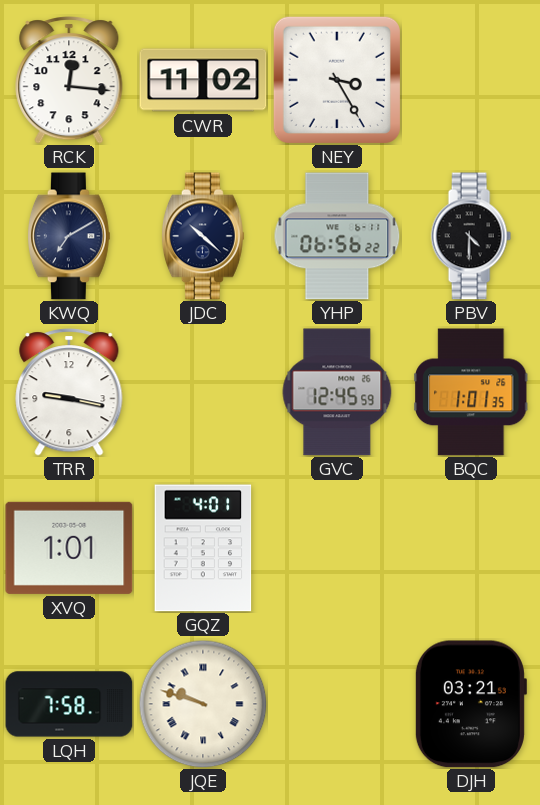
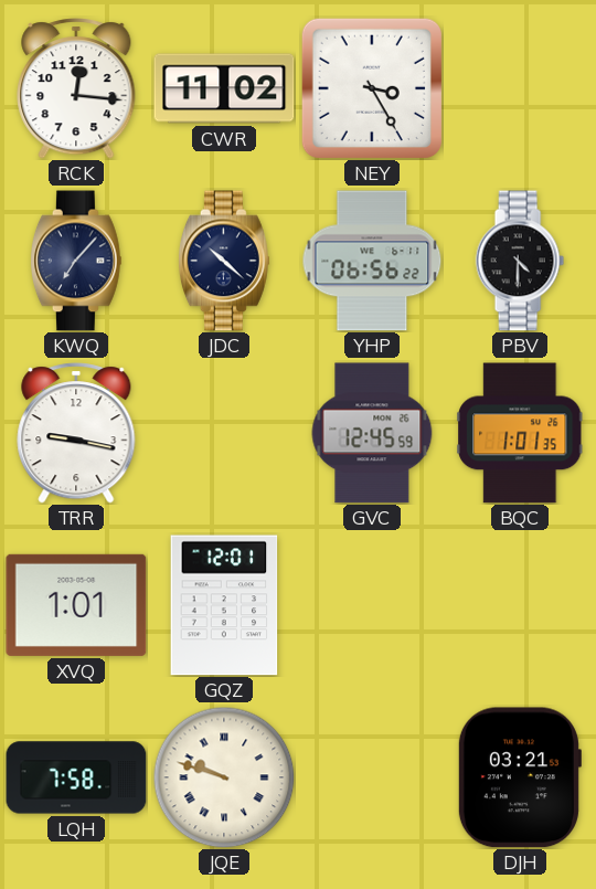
KWQ: 7:10 -> 7:07
GQZ: 4:01 -> 12:01
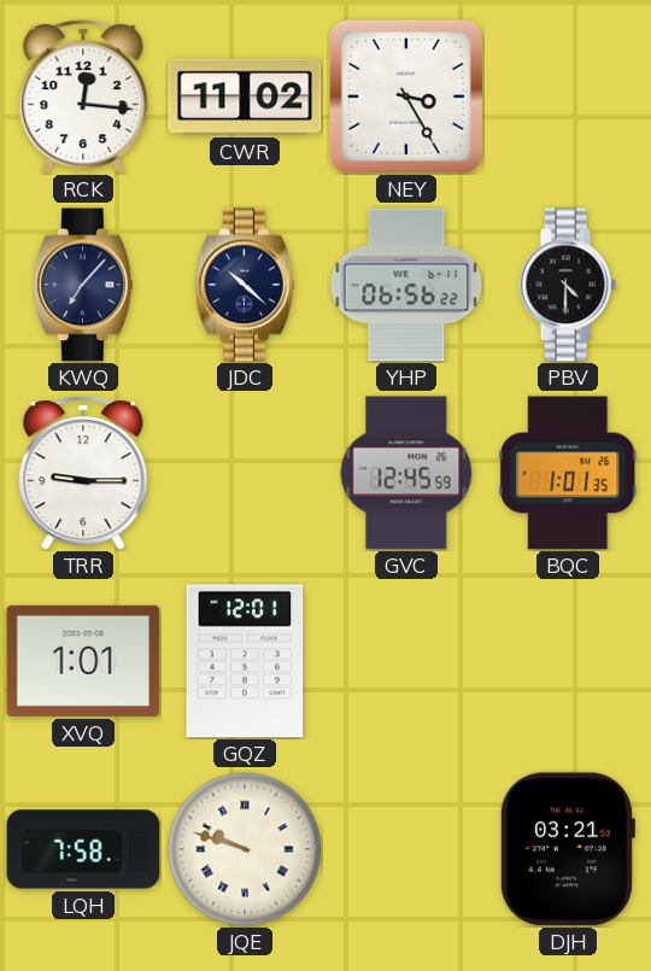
TRR: 9:17 -> 9:15
